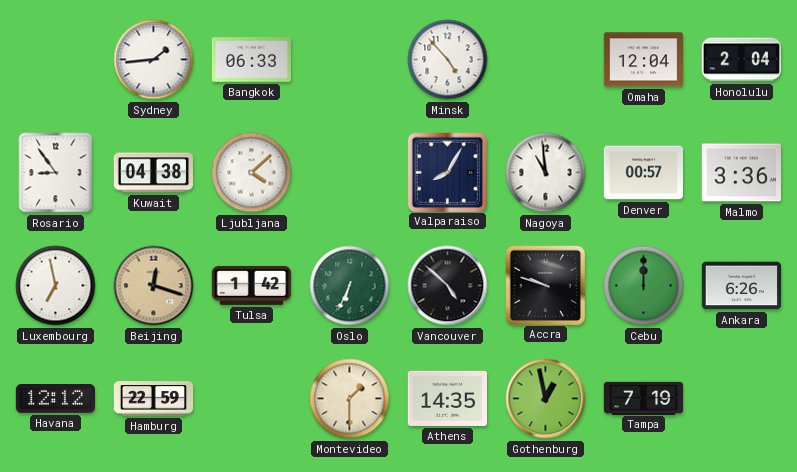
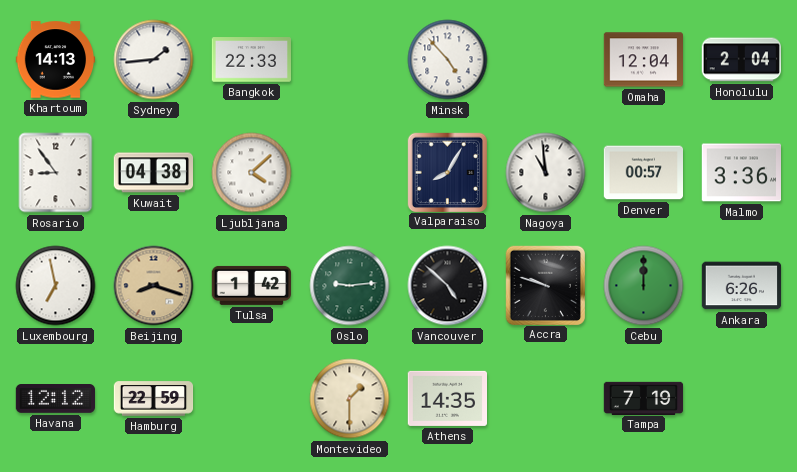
Khartoum: none -> 14:13
Bangkok: 06:33 -> 22:33
Beijing: 12:18 -> 8:18
Oslo: 6:34 -> 9:14
Gothenburg: 12:58 -> none
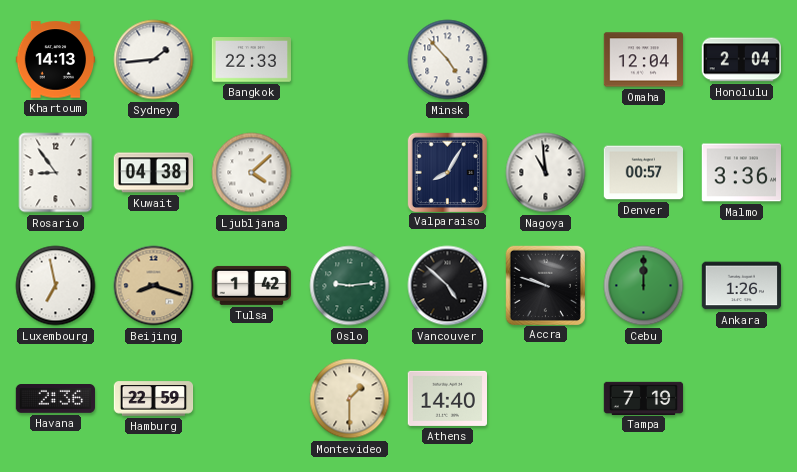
Ankara: 6:26 -> 1:26
Havana: 12:12 -> 2:36
Athens: 14:35 -> 14:40
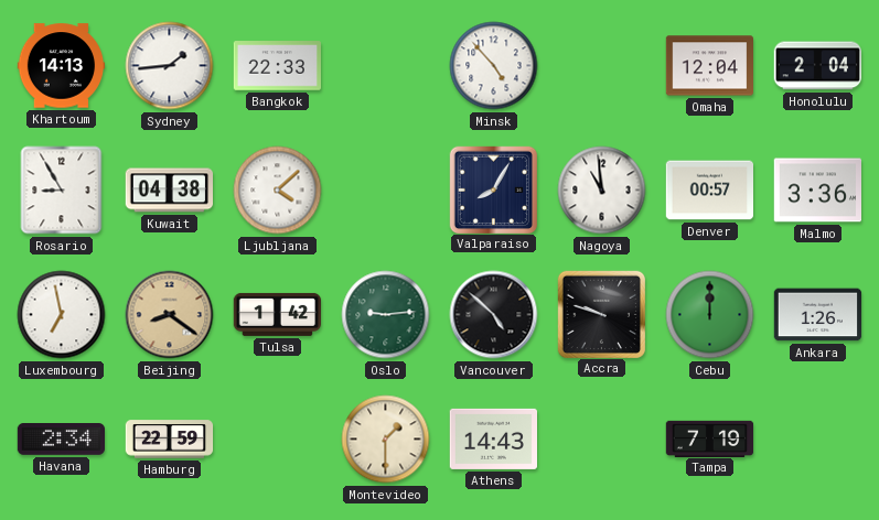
Rosario: 8:54 -> 8:55
Beijing: 8:18 -> 8:21
Havana: 2:36 -> 2:34
Athens: 14:40 -> 14:43
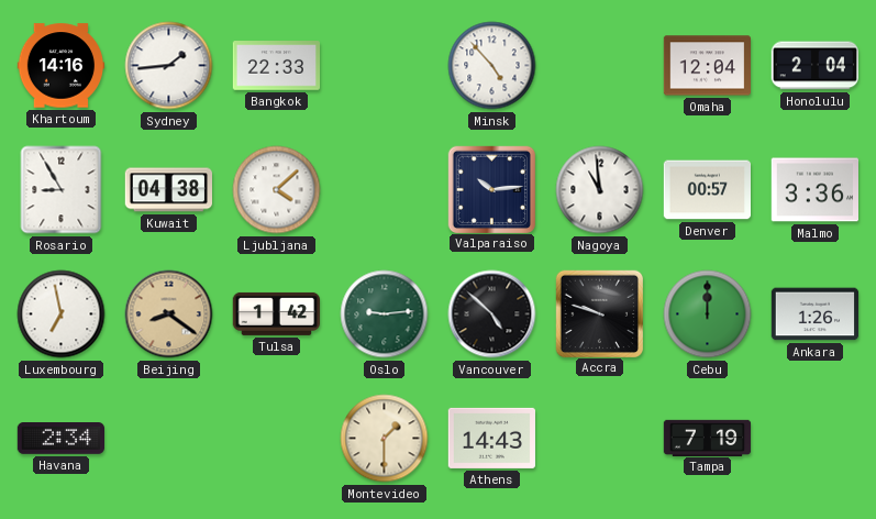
Khartoum: 14:13 -> 14:16
Valparaiso: 8:05 -> 10:14
Hamburg: 22:59 -> none
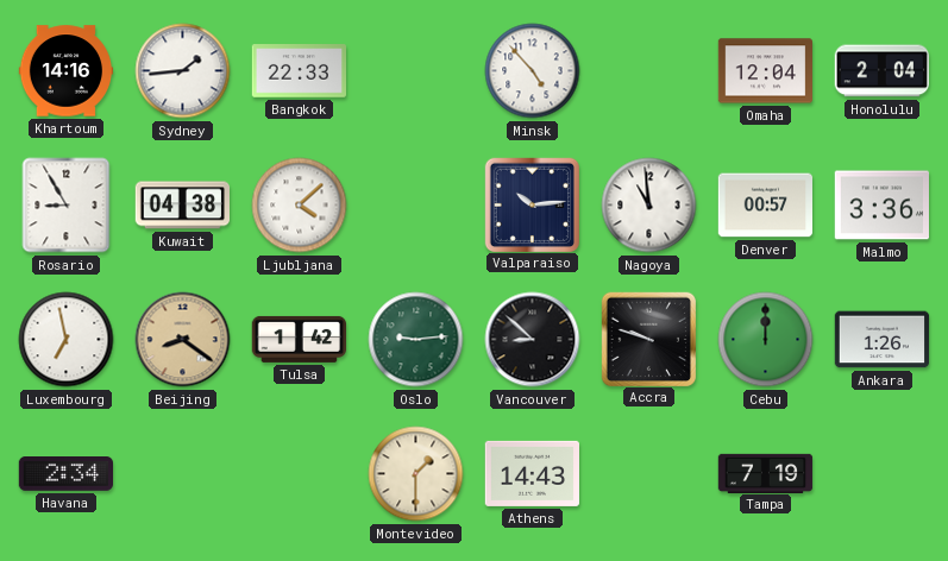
Vancouver: 4:52 -> 8:52
